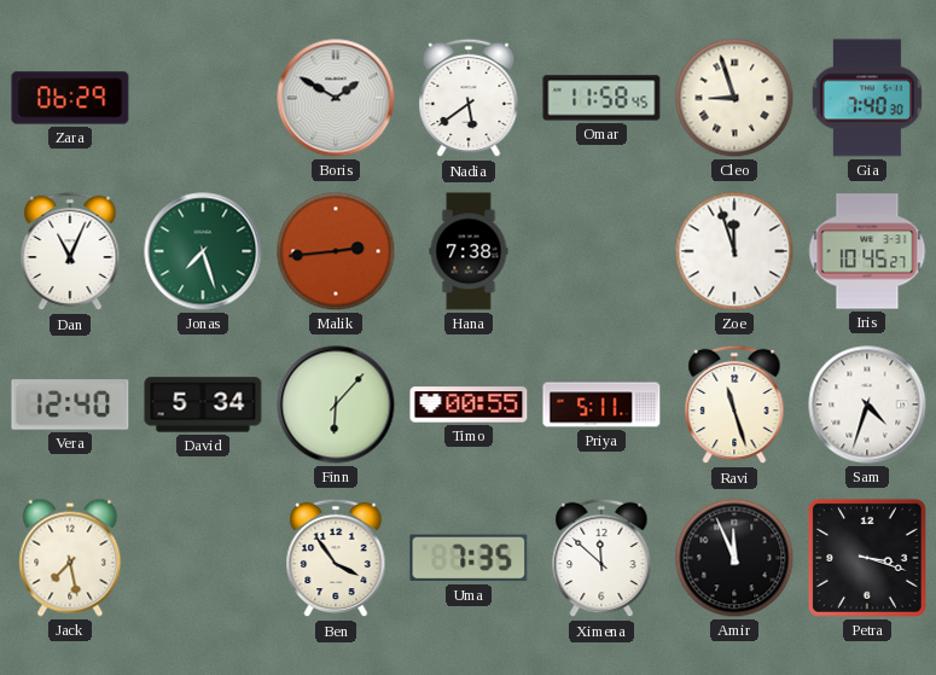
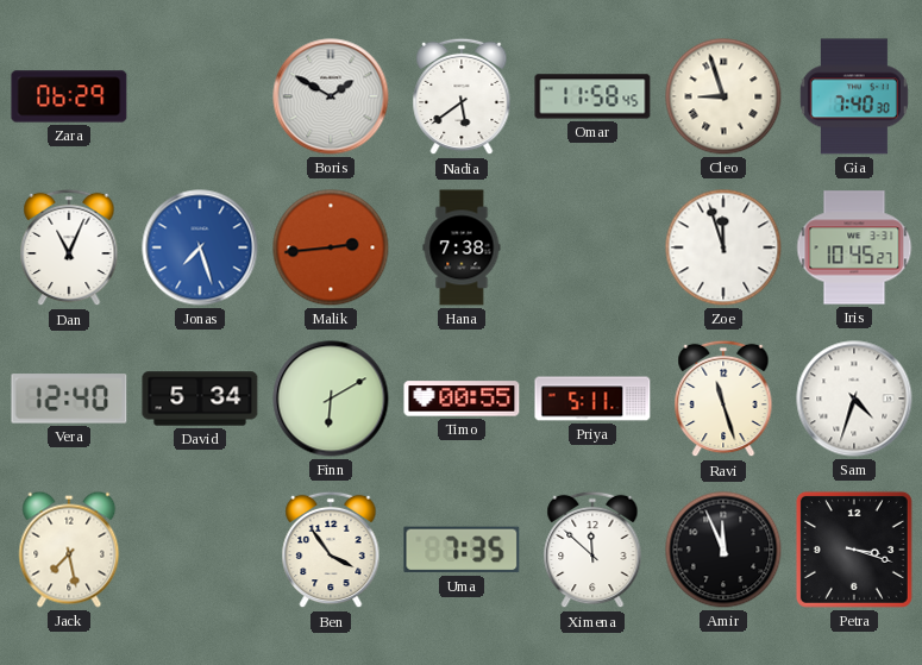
Jonas dial: green -> blue
Finn: 6:07 -> 6:10
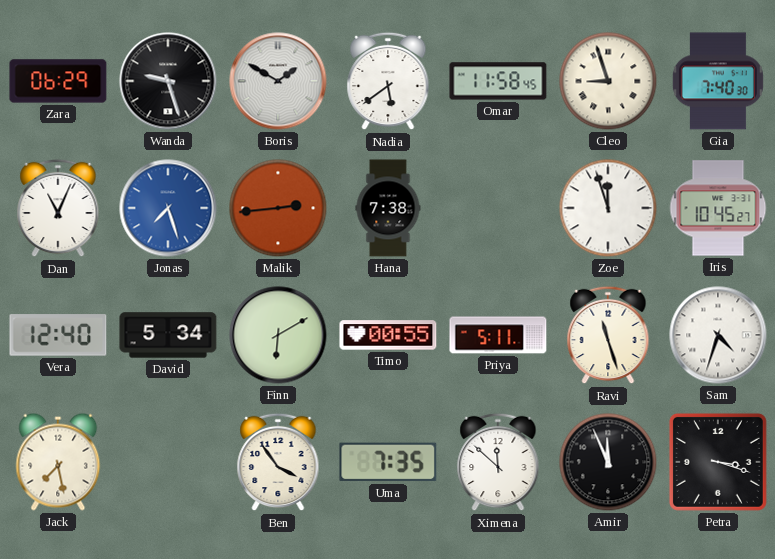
Wanda: none -> 9:27
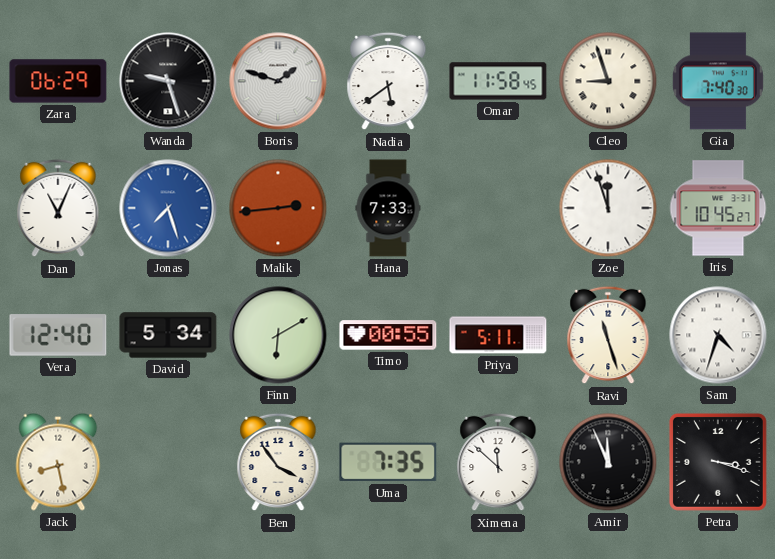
Boris: 1:50 -> 1:48
Hana: 7:38 -> 7:33
Jack: 7:28 -> 8:28
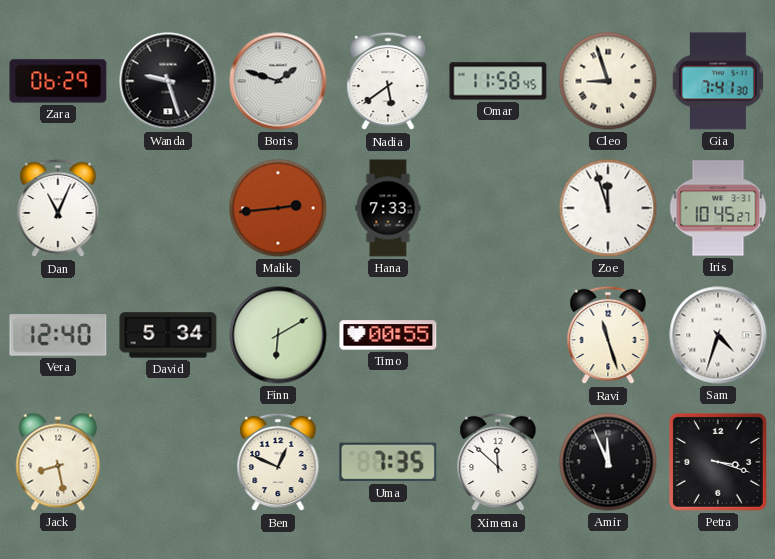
Gia: 7:40 -> 7:41
Jonas: 7:27 -> none
Priya: 5:11 -> none
Ben: 3:54 -> 12:49
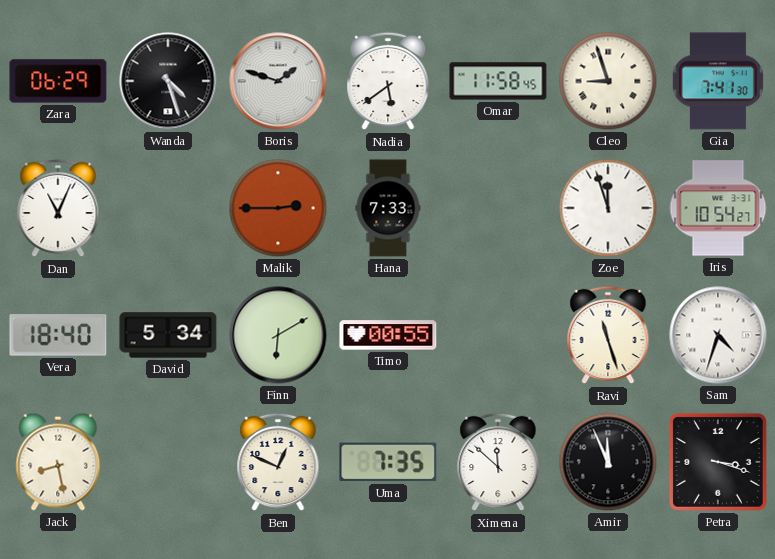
Wanda: 9:27 -> 4:27
Malik: 2:44 -> 2:45
Iris: 10:45 -> 10:54
Vera: 12:40 -> 18:40
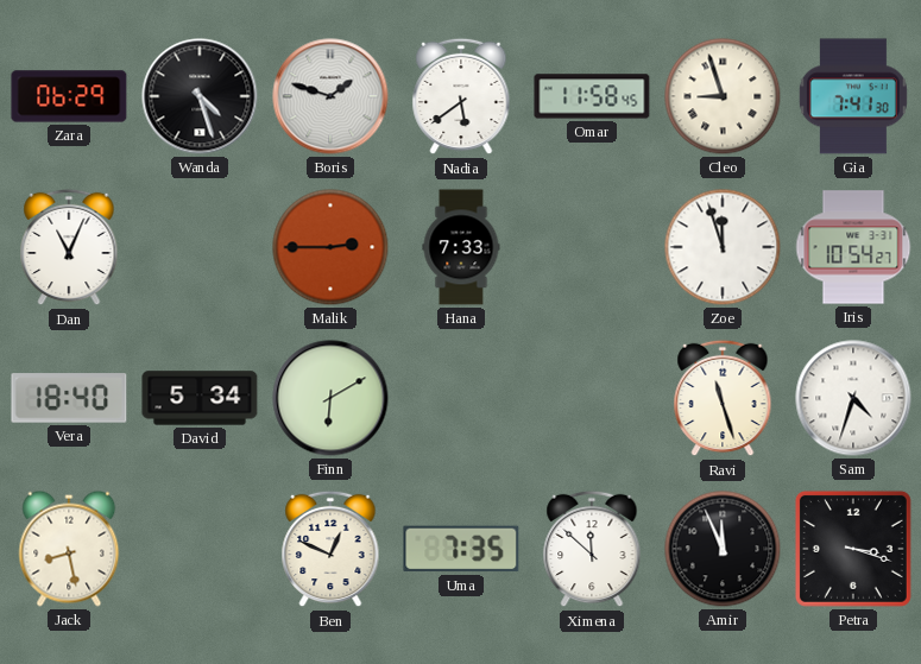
Timo: 00:55 -> none
